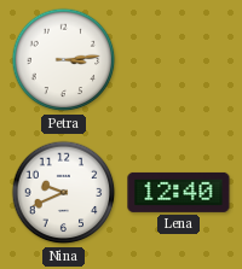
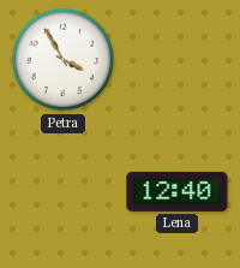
Petra: 3:14 -> 3:55
Nina: 9:41 -> none
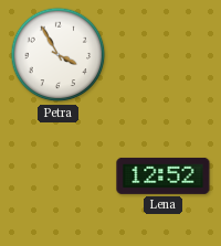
Lena: 12:40 -> 12:52
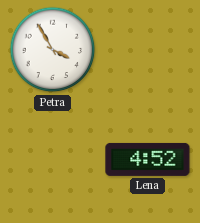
Lena: 12:52 -> 4:52
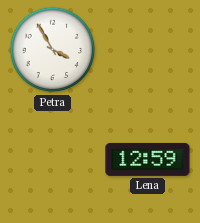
Lena: 4:52 -> 12:59
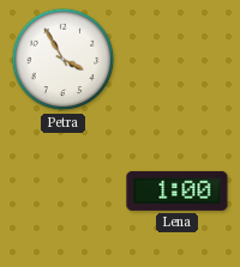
Lena: 12:59 -> 1:00
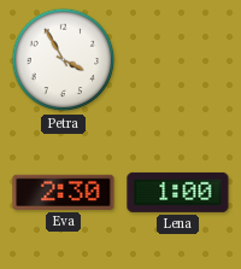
Eva: none -> 2:30
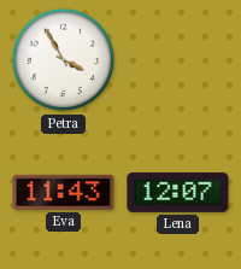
Eva: 2:30 -> 11:43
Lena: 1:00 -> 12:07
